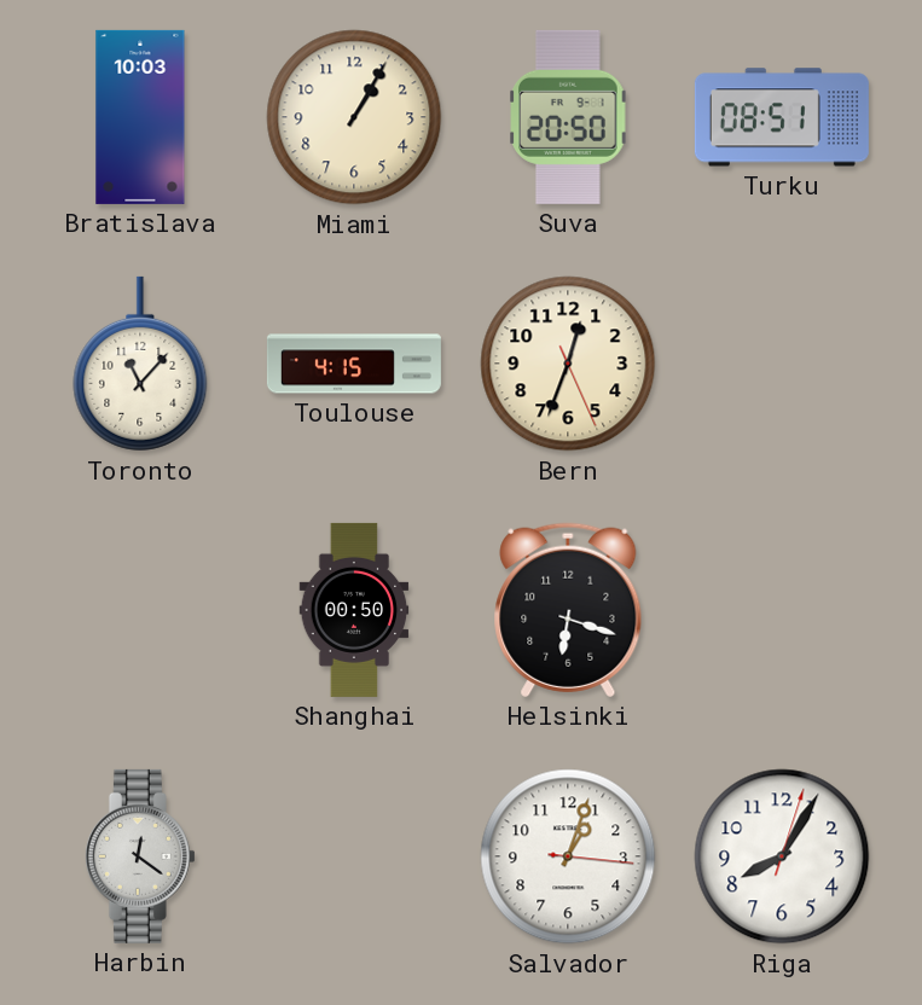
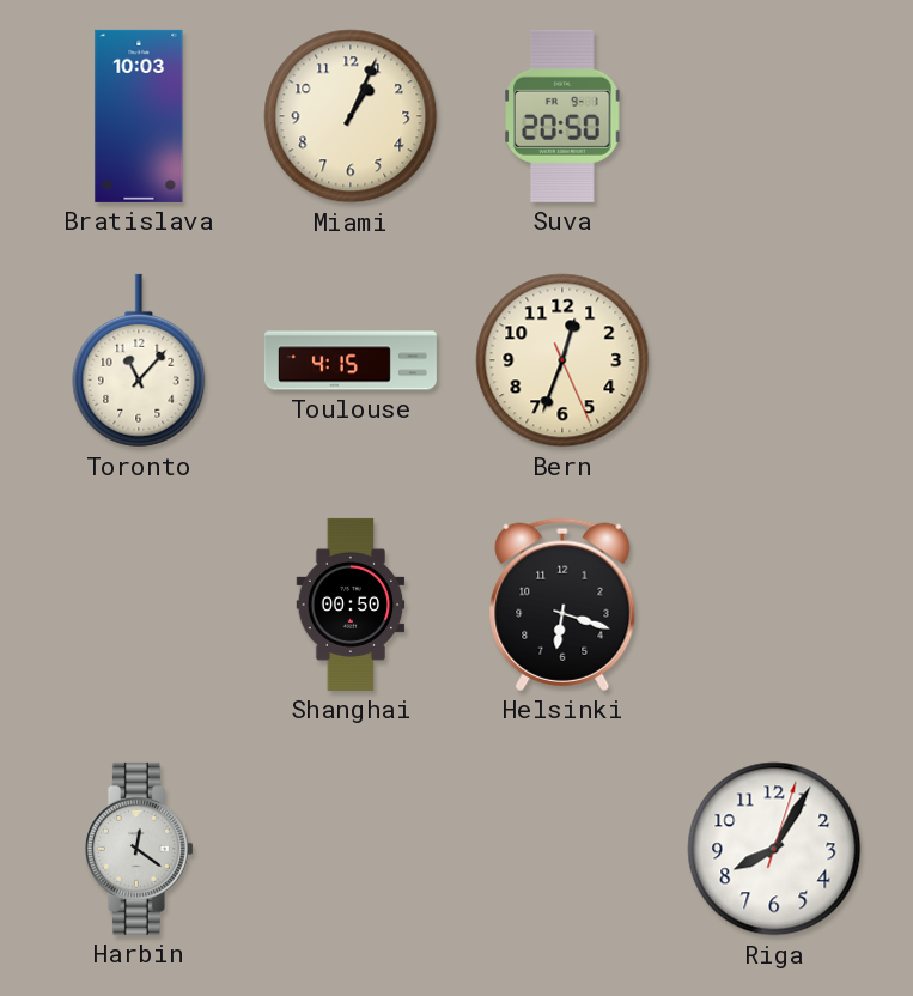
Miami: 1:05 -> 1:04
Turku: 08:51 -> none
Salvador: 1:03 -> none
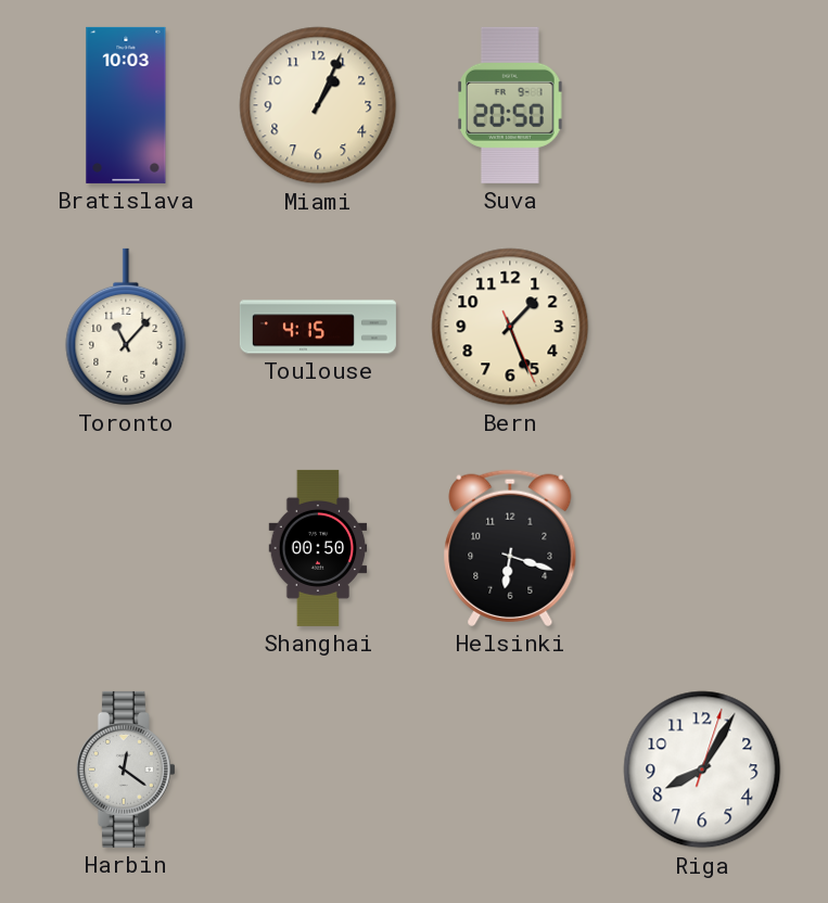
Bern: 12:33 -> 1:26
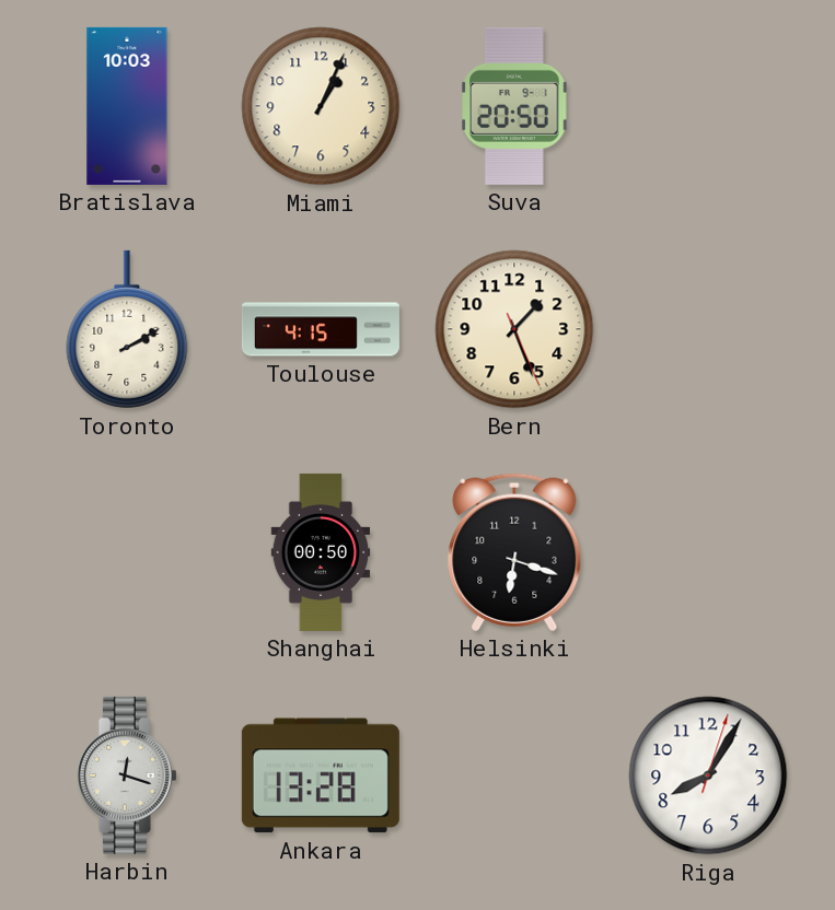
Toronto: 11:07 -> 2:10
Harbin: 12:21 -> 12:18
Ankara: none -> 13:28
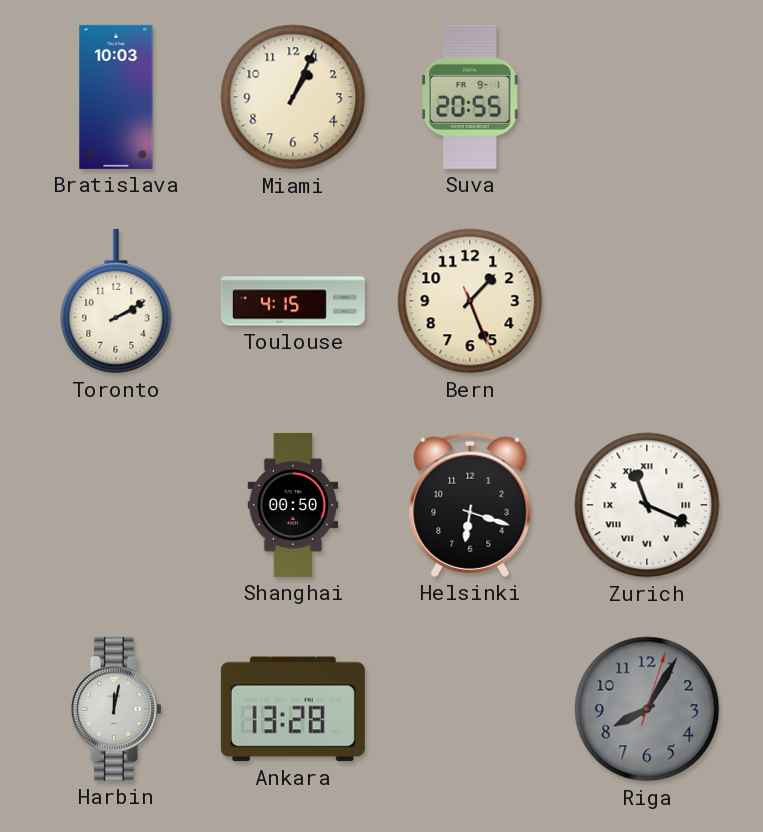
Suva: 20:50 -> 20:55
Zurich: none -> 11:19
Harbin: 12:18 -> 12:02
Riga dial: white -> grey
